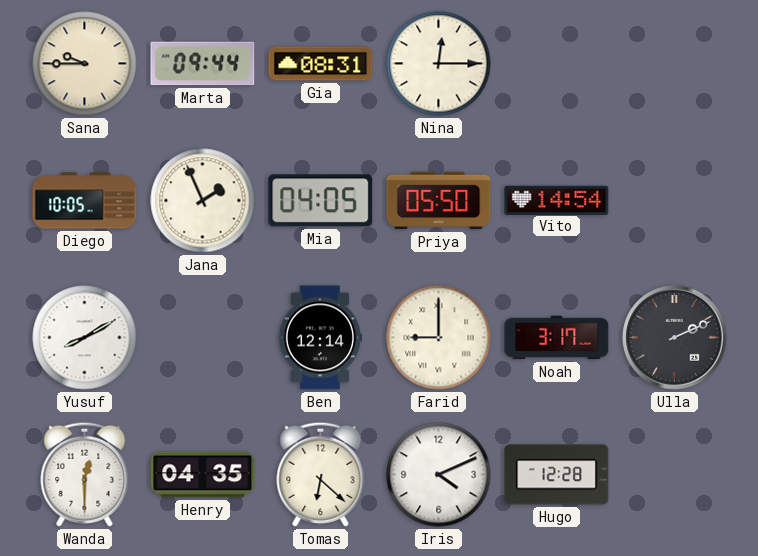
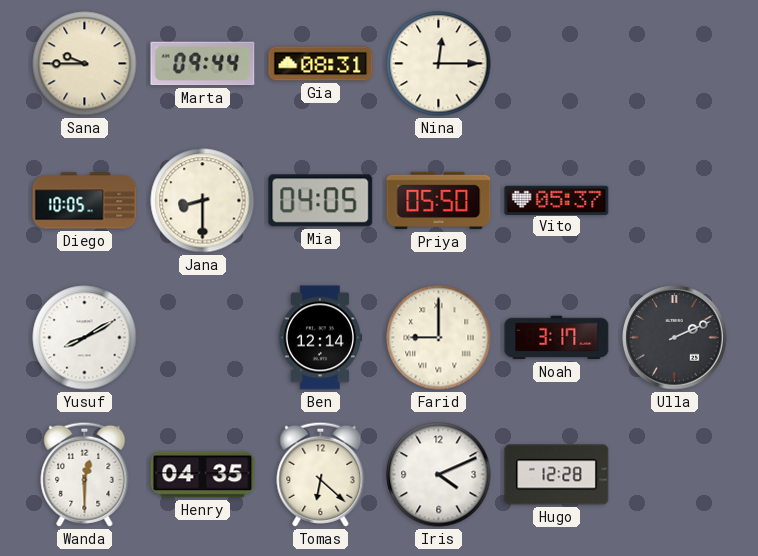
Jana: 1:56 -> 8:30
Vito: 14:54 -> 05:37
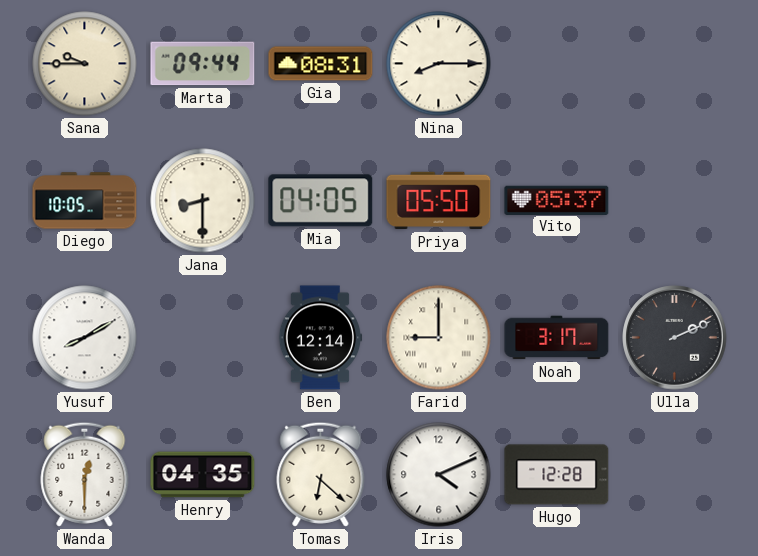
Nina: 12:15 -> 8:15
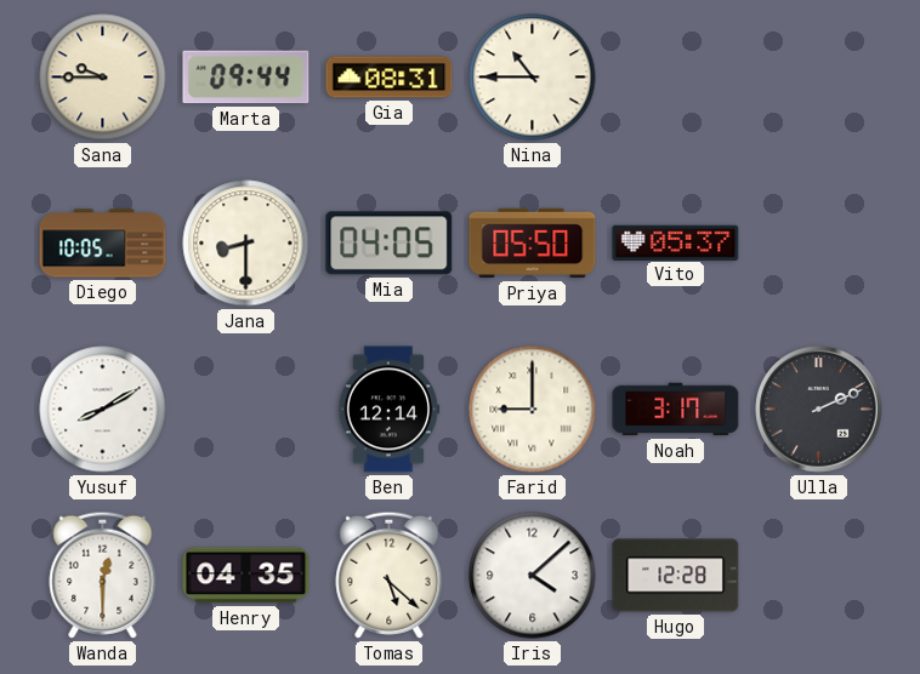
Nina: 8:15 -> 10:45
Tomas: 6:22 -> 5:22
Iris: 4:11 -> 4:08
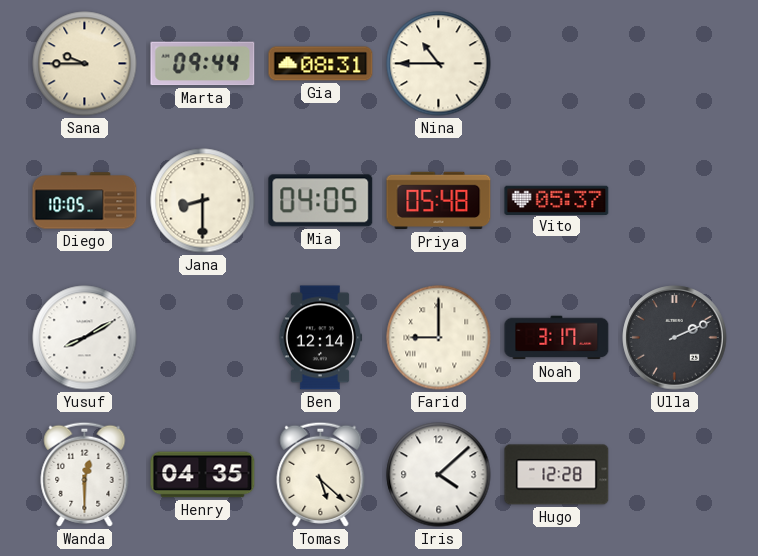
Priya: 05:50 -> 05:48
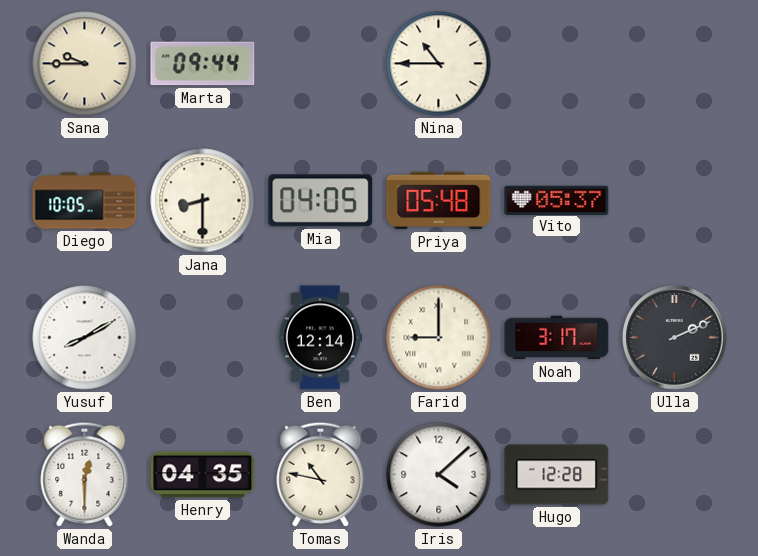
Gia: 08:31 -> none
Tomas: 5:22 -> 10:47
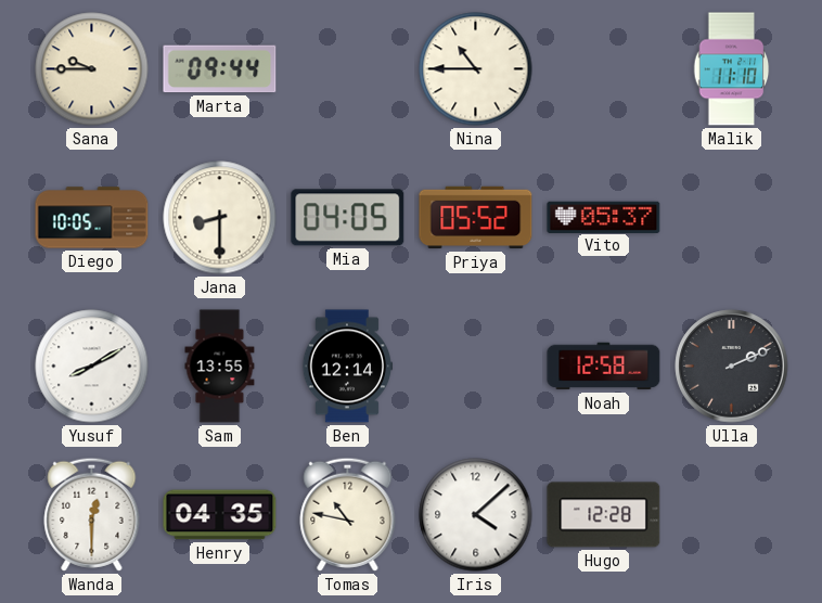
Malik: none -> 11:10
Priya: 05:48 -> 05:52
Sam: none -> 13:55
Farid: 9:00 -> none
Noah: 3:17 -> 12:58
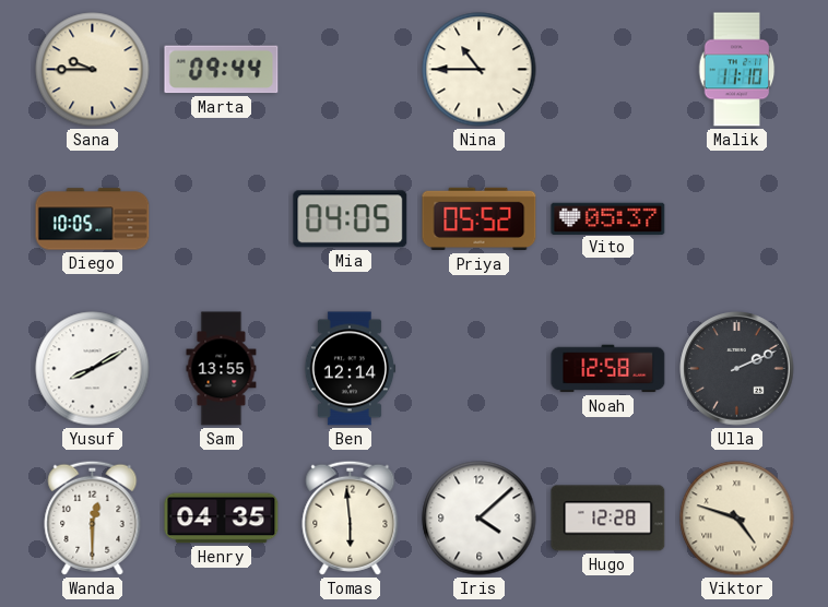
Jana: 8:30 -> none
Tomas: 10:47 -> 5:59
Viktor: none -> 4:48
